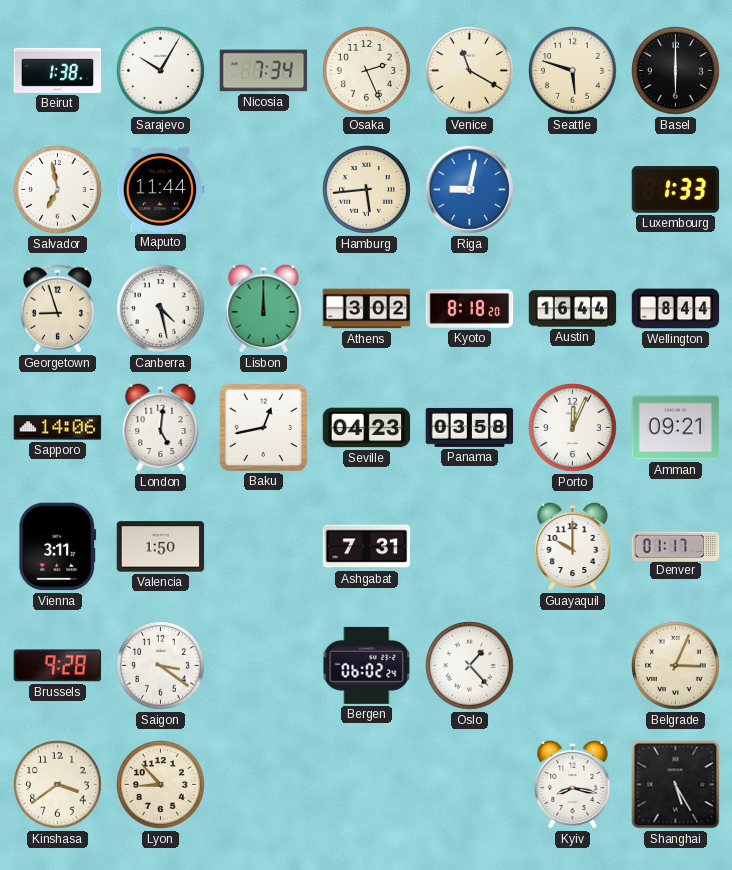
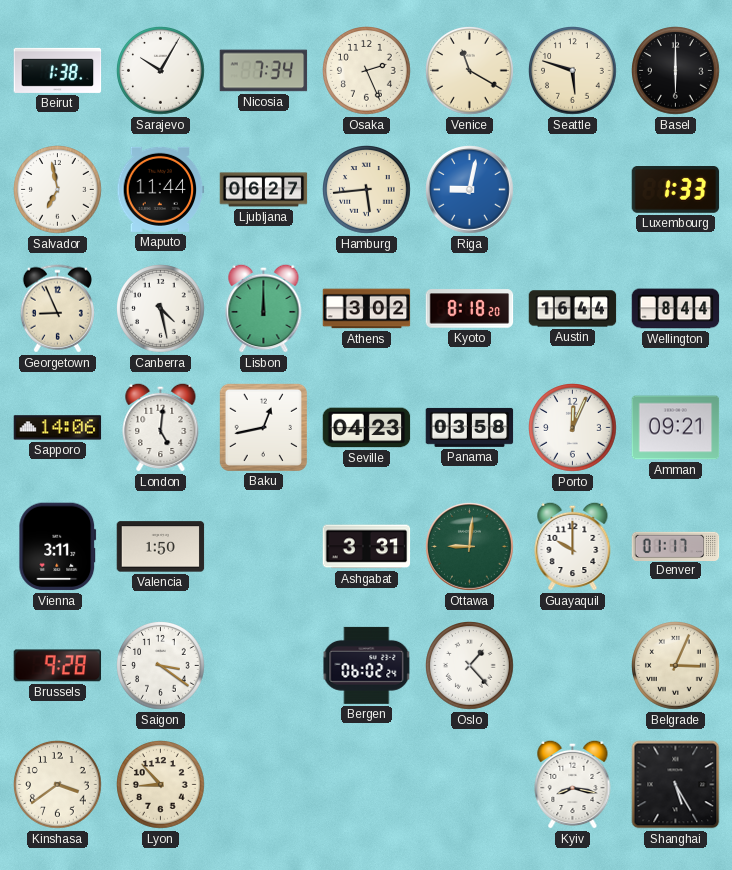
Ljubljana: none -> 06:27
Georgetown: 8:57 -> 8:56
Ashgabat: 7:31 -> 3:31
Ottawa: none -> 9:01
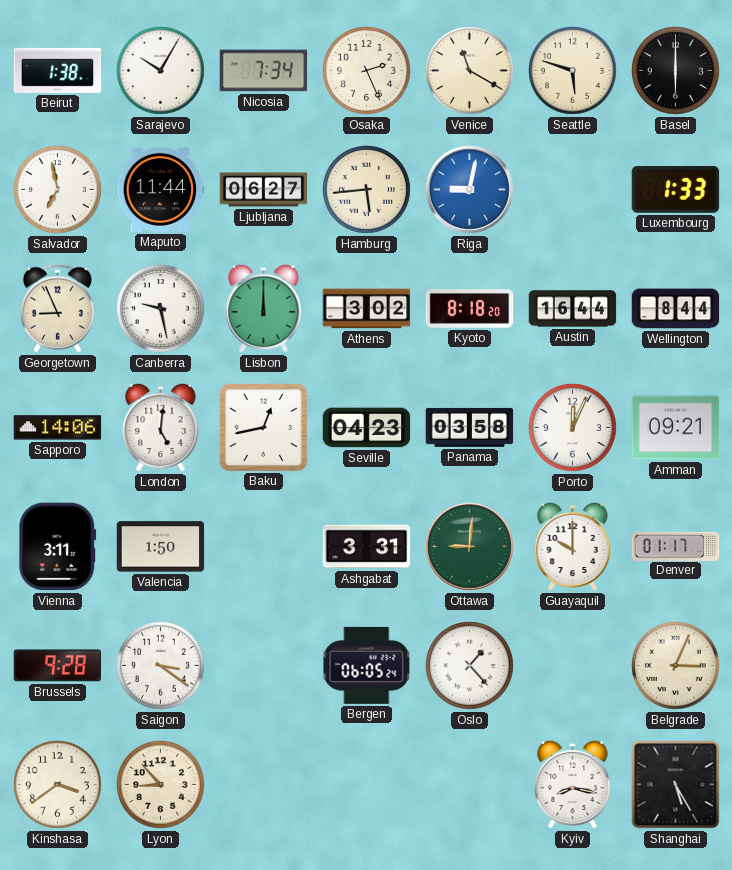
Canberra: 4:28 -> 9:28
Bergen: 06:02 -> 06:05
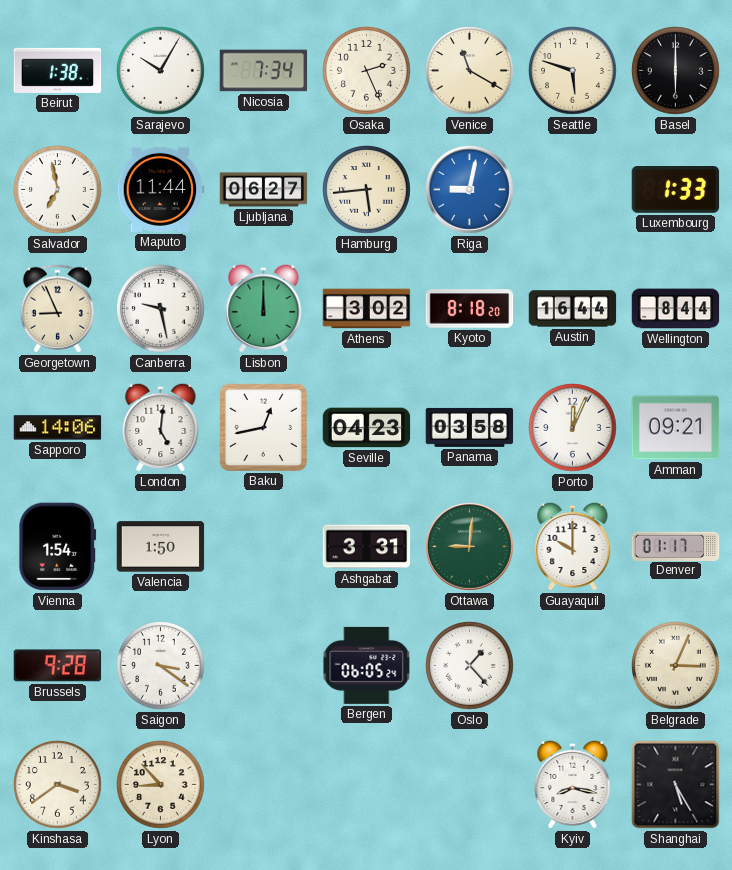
Vienna: 3:11 -> 1:54
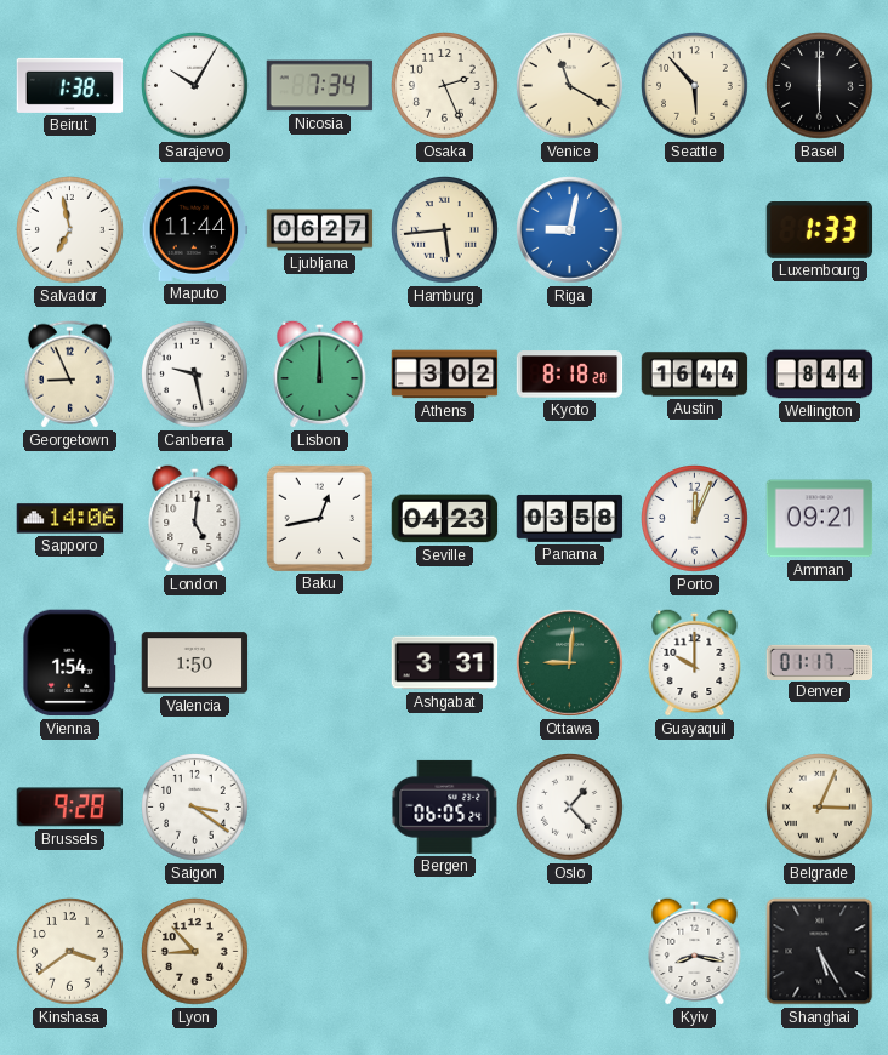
Seattle: 5:48 -> 5:53
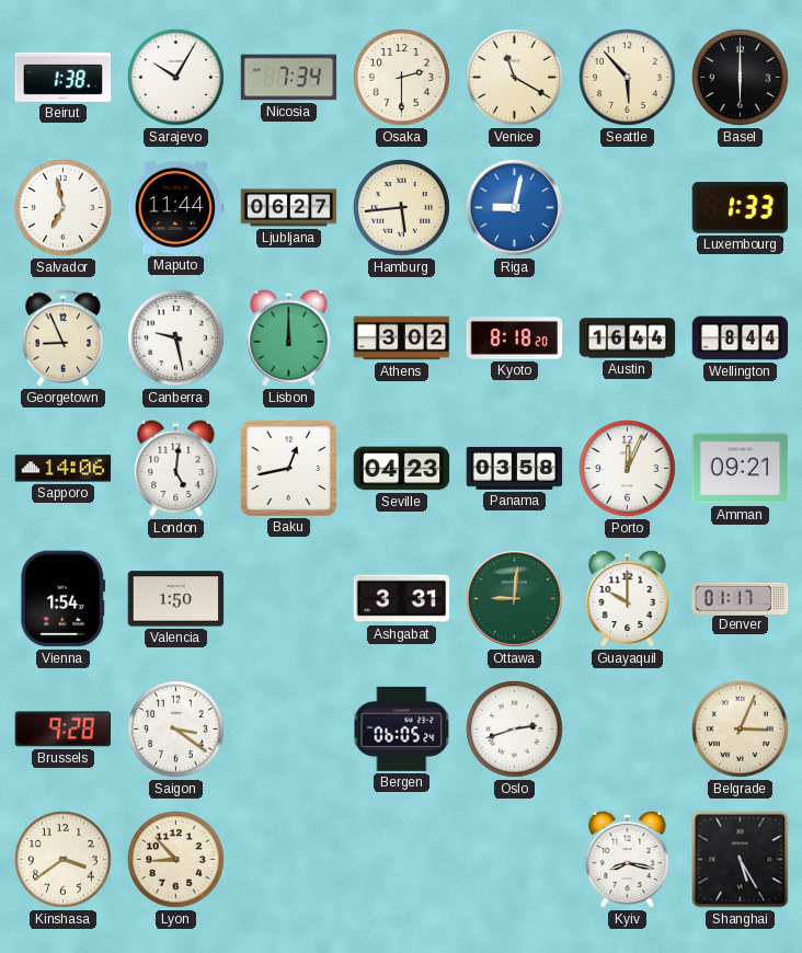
Osaka: 2:26 -> 2:30
Oslo: 1:23 -> 2:42
